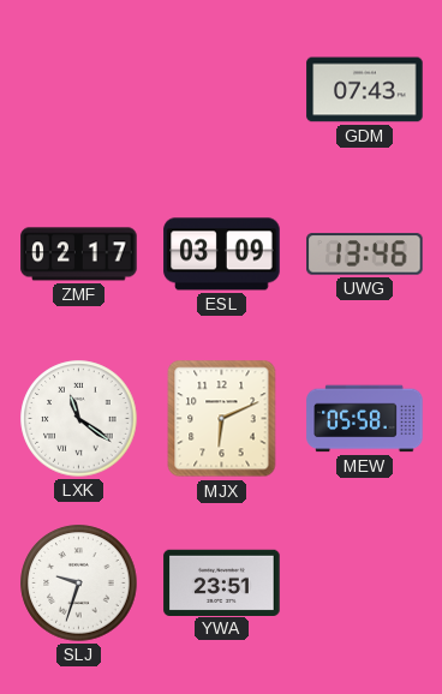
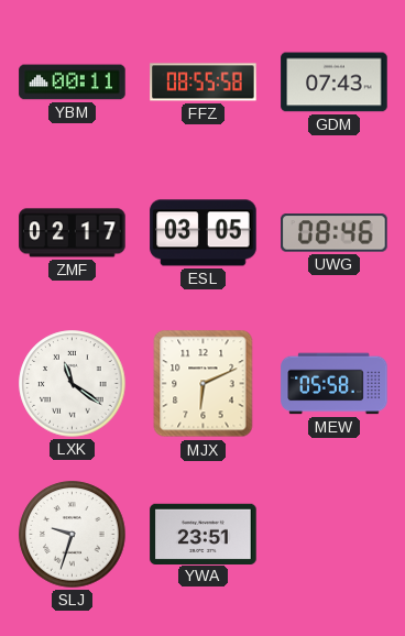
YBM: none -> 00:11
FFZ: none -> 08:55
ESL: 03:09 -> 03:05
UWG: 13:46 -> 08:46
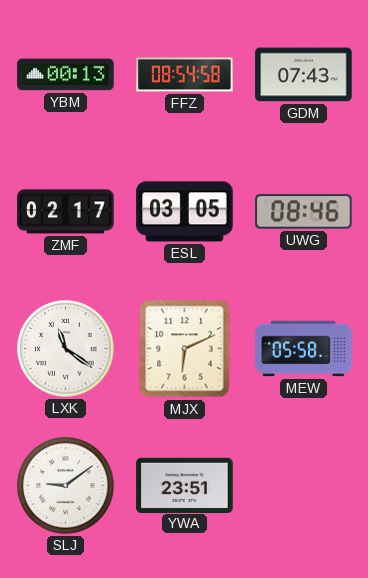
YBM: 00:11 -> 00:13
FFZ: 08:55 -> 08:54
SLJ: 9:33 -> 9:09
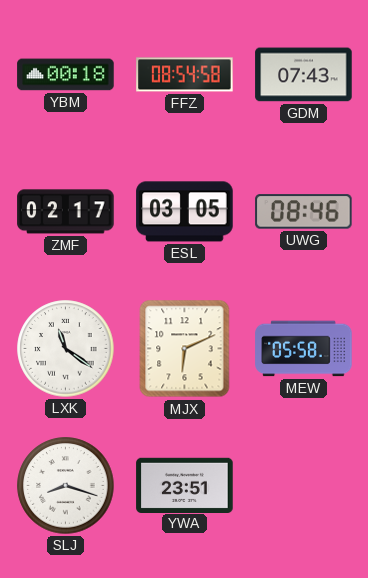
YBM: 00:13 -> 00:18
SLJ: 9:09 -> 8:18
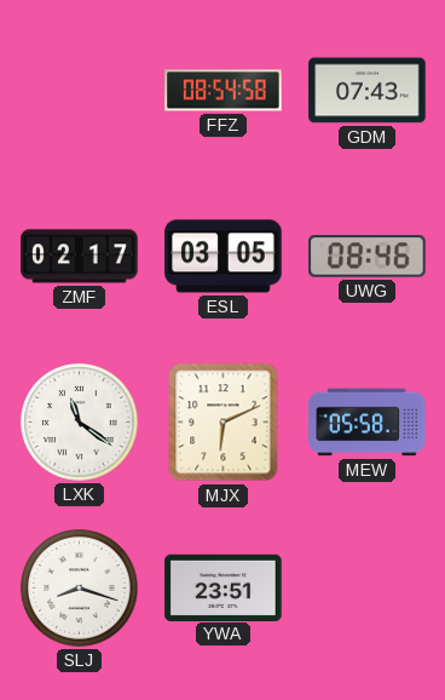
YBM: 00:18 -> none
